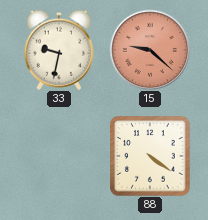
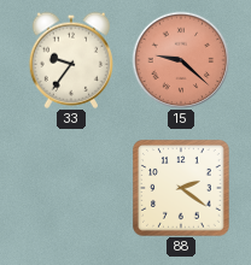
33: 9:32 -> 9:36
88: 4:21 -> 2:21
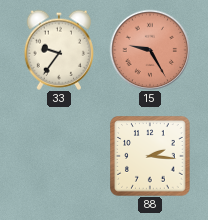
15: 9:22 -> 9:25
88: 2:21 -> 2:16
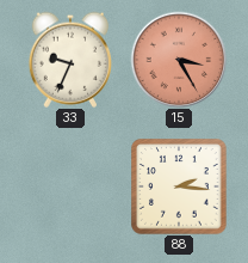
33: 9:36 -> 9:34
15: 9:25 -> 3:25
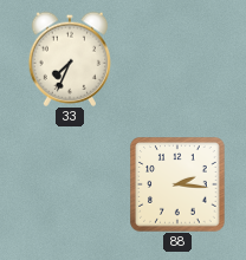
33: 9:34 -> 7:34
15: 3:25 -> none
